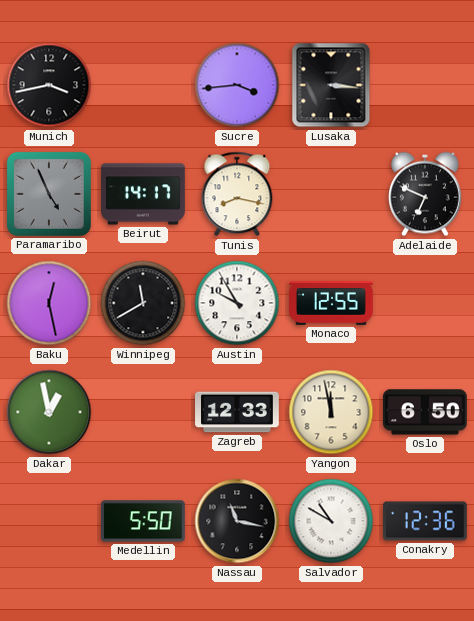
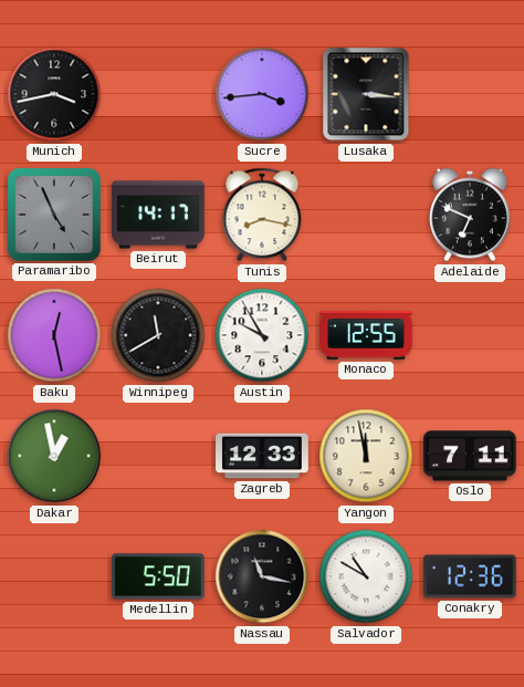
Oslo: 6:50 -> 7:11
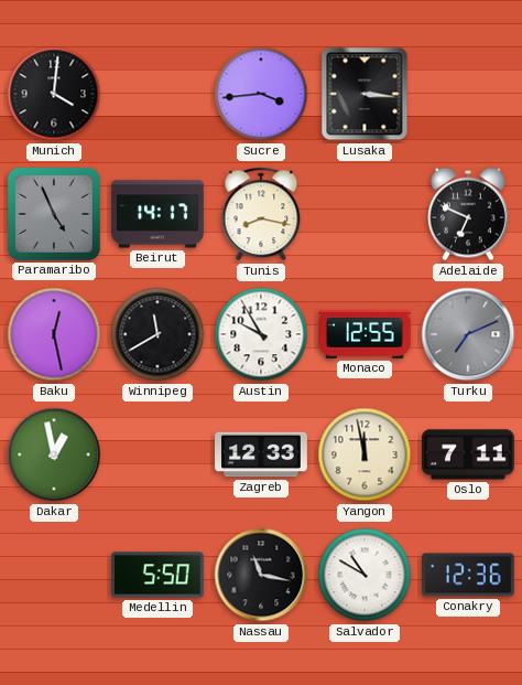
Munich: 3:43 -> 4:01
Turku: none -> 7:11
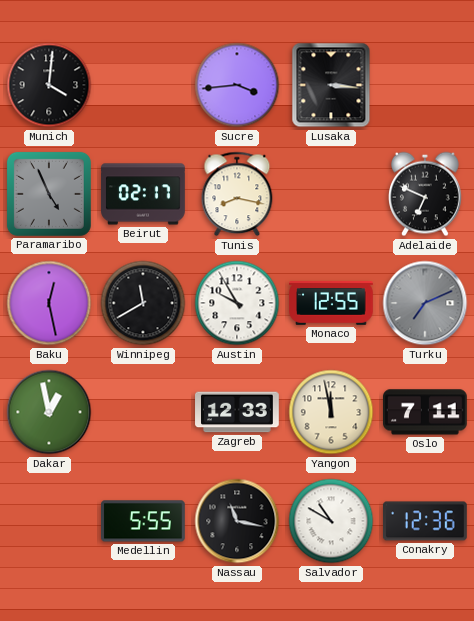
Beirut: 14:17 -> 02:17
Medellin: 5:50 -> 5:55
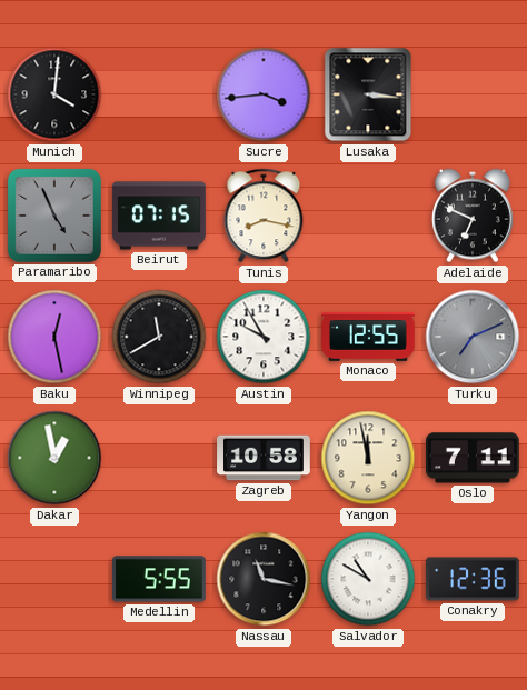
Beirut: 02:17 -> 07:15
Zagreb: 12:33 -> 10:58
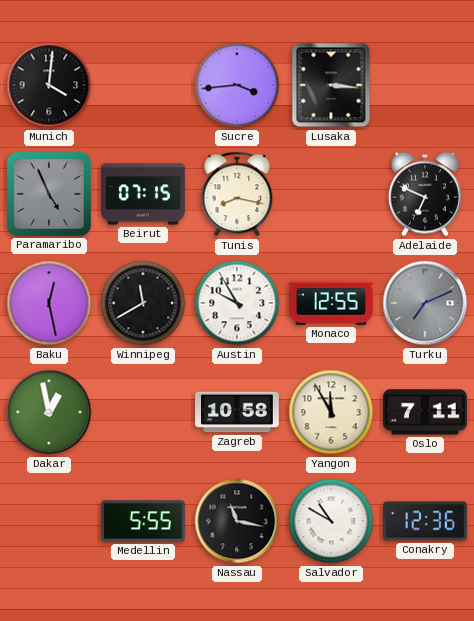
Yangon: 11:58 -> 11:55
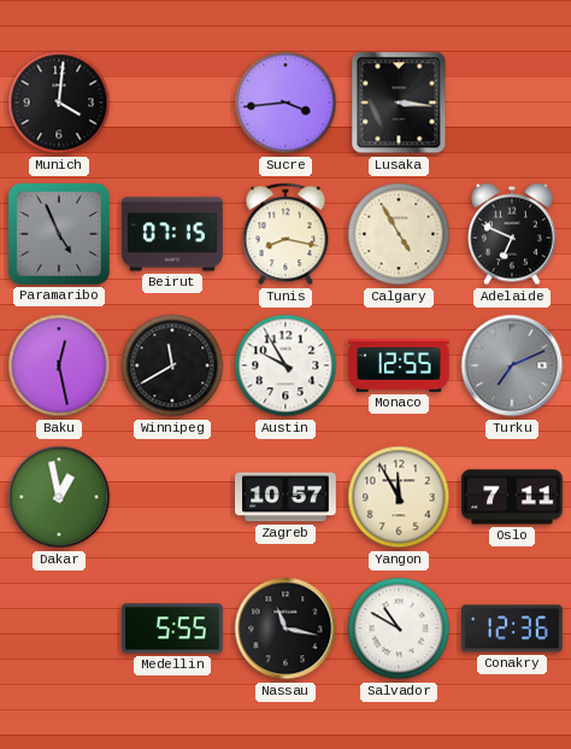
Calgary: none -> 4:55
Zagreb: 10:58 -> 10:57
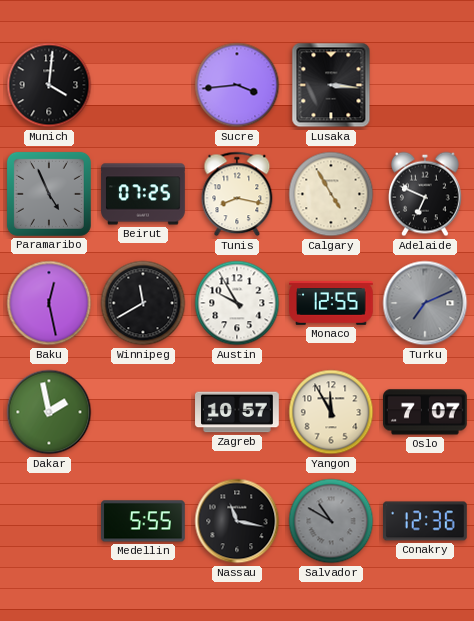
Beirut: 07:15 -> 07:25
Dakar: 12:58 -> 1:58
Oslo: 7:11 -> 7:07
Salvador dial: white -> grey
